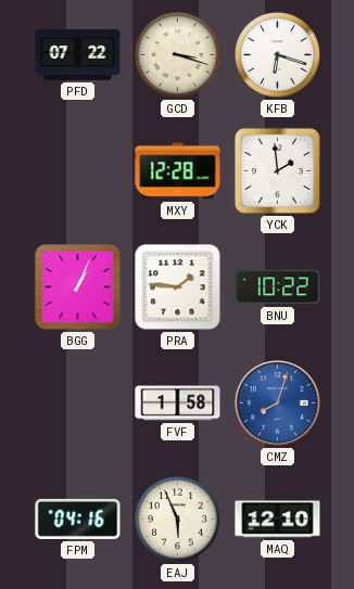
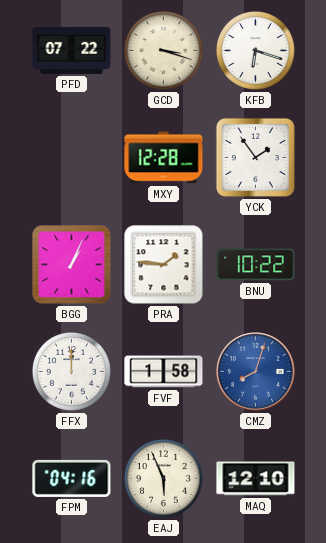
YCK: 1:59 -> 1:54
FFX: none -> 12:00
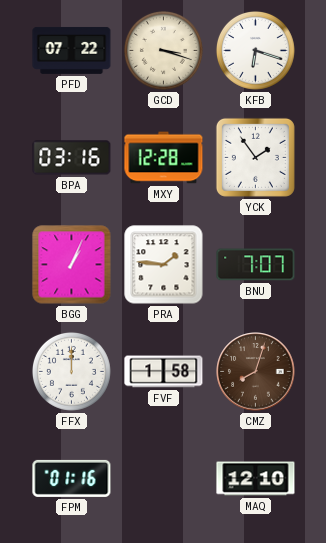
BPA: none -> 03:16
BNU: 10:22 -> 7:07
CMZ dial: blue -> brown
FPM: 04:16 -> 01:16
EAJ: 5:56 -> none
